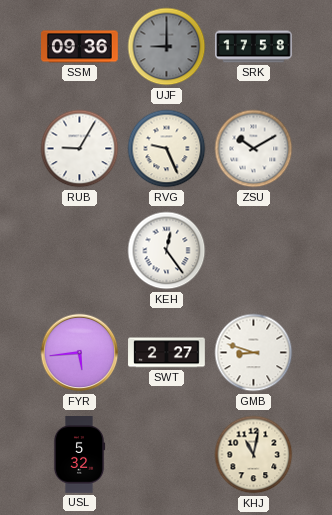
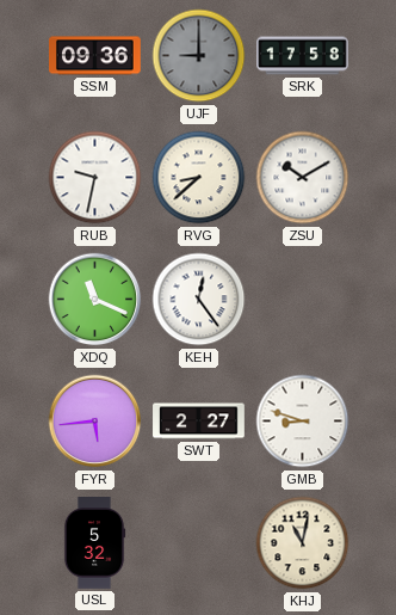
RUB: 9:05 -> 9:32
RVG: 9:26 -> 8:38
XDQ: none -> 11:19
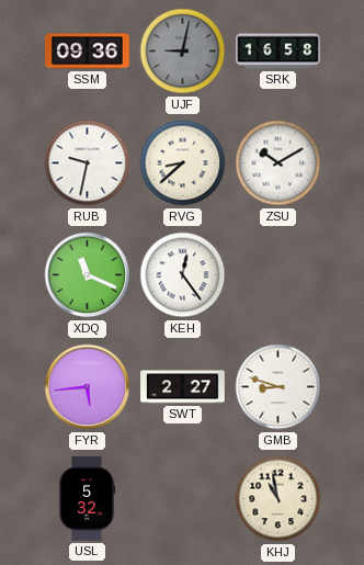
UJF: 9:00 -> 9:02
SRK: 17:58 -> 16:58
KHJ: 11:02 -> 10:58
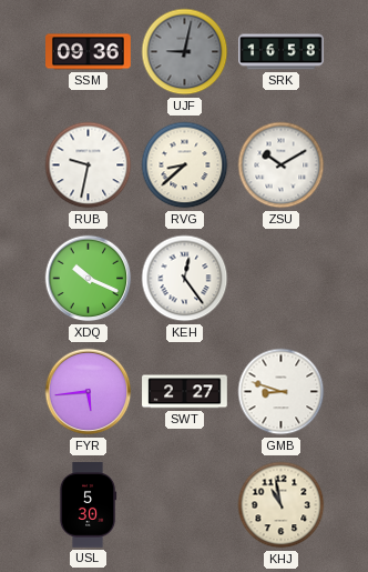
XDQ: 11:19 -> 10:19
USL: 5:32 -> 5:30
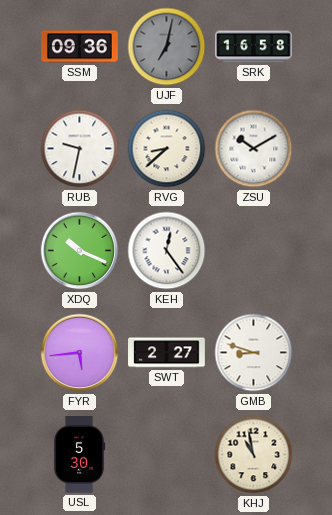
UJF: 9:02 -> 7:02
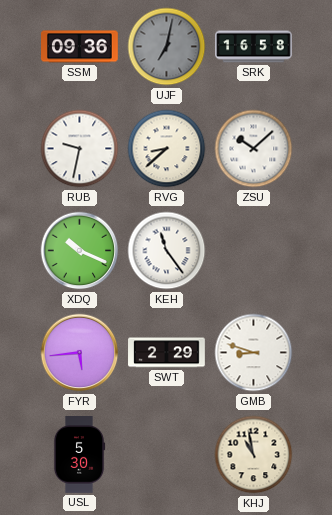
ZSU: 10:10 -> 10:08
KEH: 12:24 -> 11:24
SWT: 2:27 -> 2:29
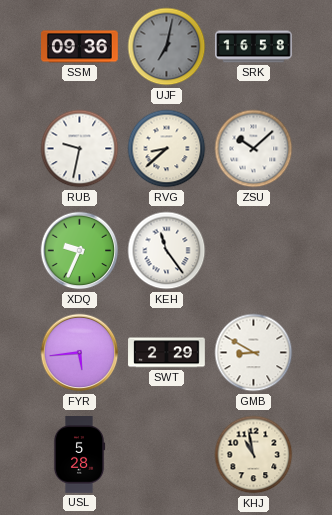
XDQ: 10:19 -> 9:34
GMB: 8:48 -> 8:50
USL: 5:30 -> 5:28
